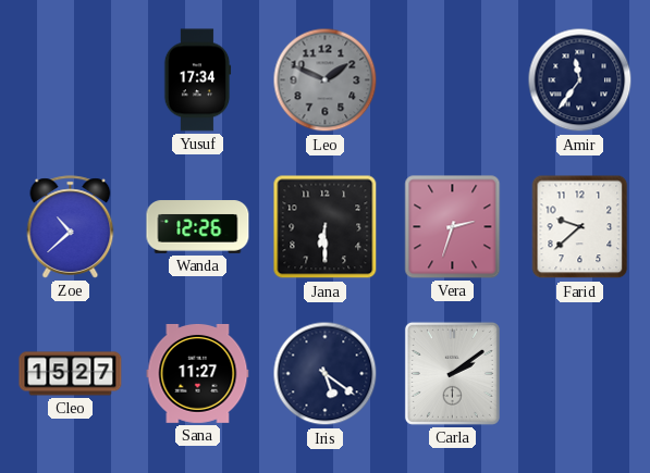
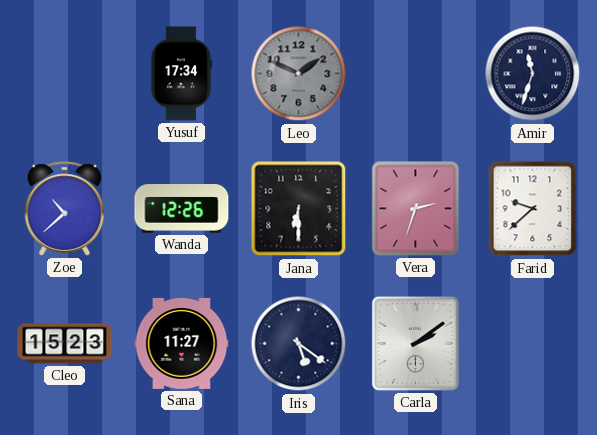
Amir: 11:36 -> 11:33
Cleo: 15:27 -> 15:23
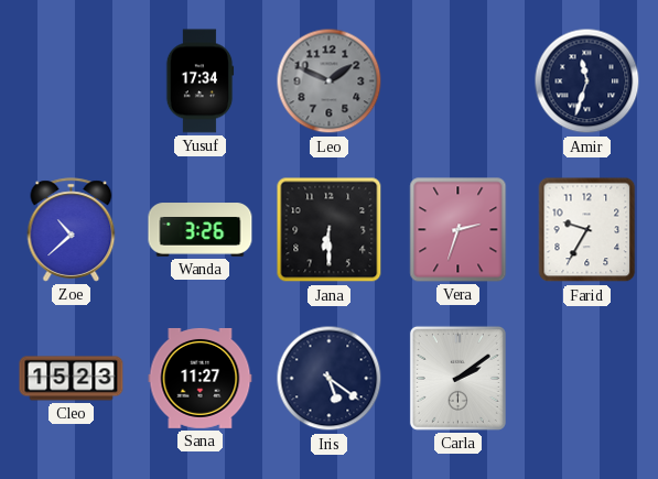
Wanda: 12:26 -> 3:26
Farid: 9:38 -> 9:35
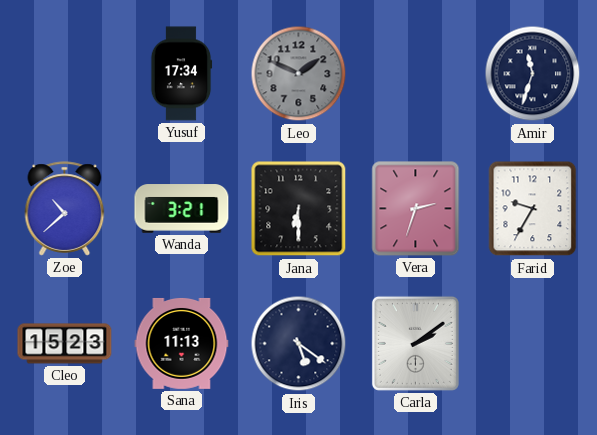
Wanda: 3:26 -> 3:21
Sana: 11:27 -> 11:13
